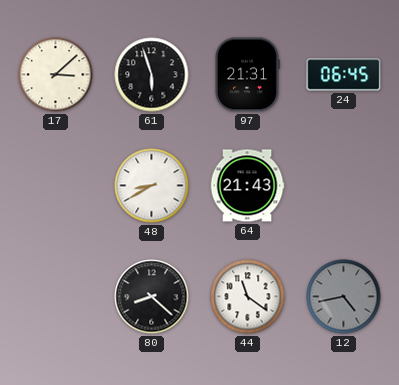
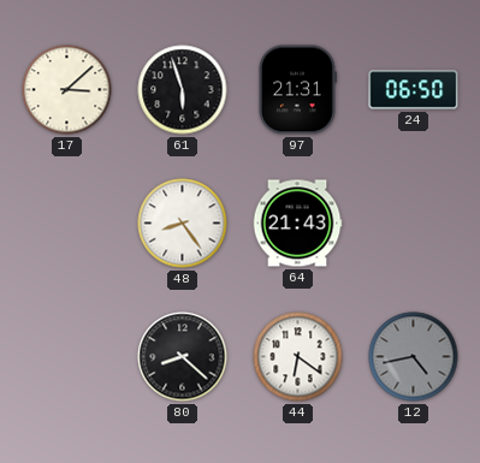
24: 06:45 -> 06:50
48: 8:40 -> 8:24
44: 11:21 -> 6:21
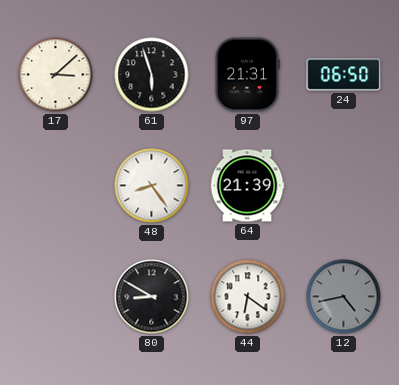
64: 21:43 -> 21:39
80: 8:22 -> 8:50
